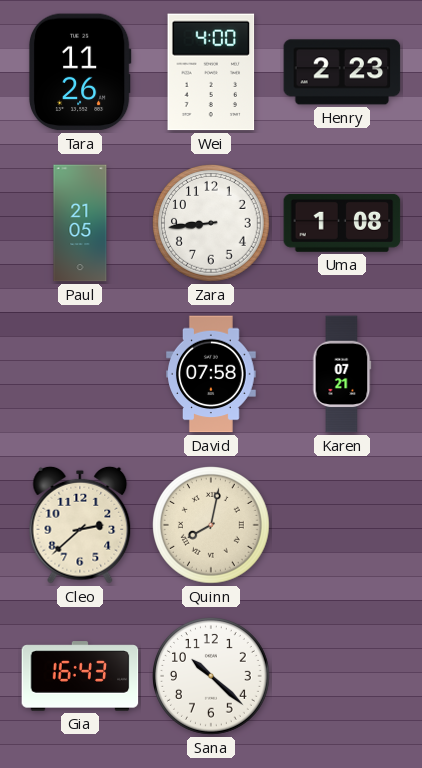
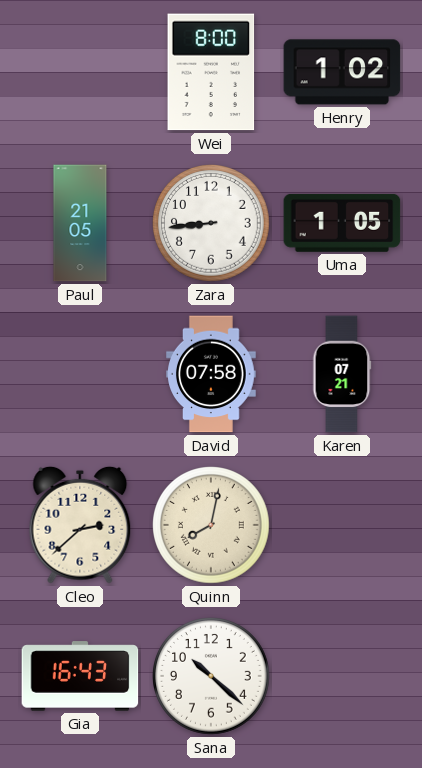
Tara: 11:26 -> none
Wei: 4:00 -> 8:00
Henry: 2:23 -> 1:02
Uma: 1:08 -> 1:05
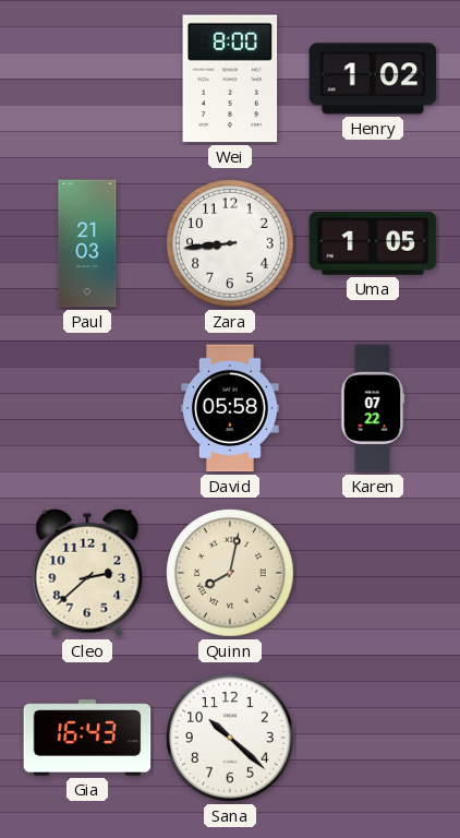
Paul: 21:05 -> 21:03
David: 07:58 -> 05:58
Karen: 07:21 -> 07:22
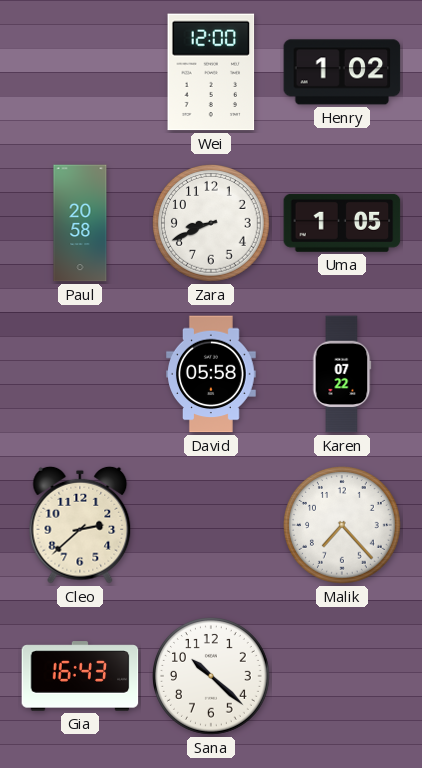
Wei: 8:00 -> 12:00
Paul: 21:03 -> 20:58
Zara: 8:44 -> 8:41
Quinn: 8:02 -> none
Malik: none -> 7:23
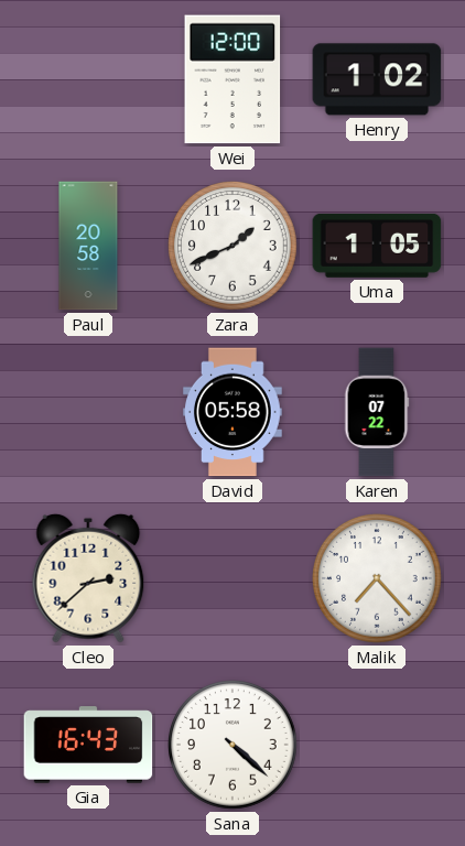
Zara: 8:41 -> 1:41
Sana: 10:22 -> 4:22
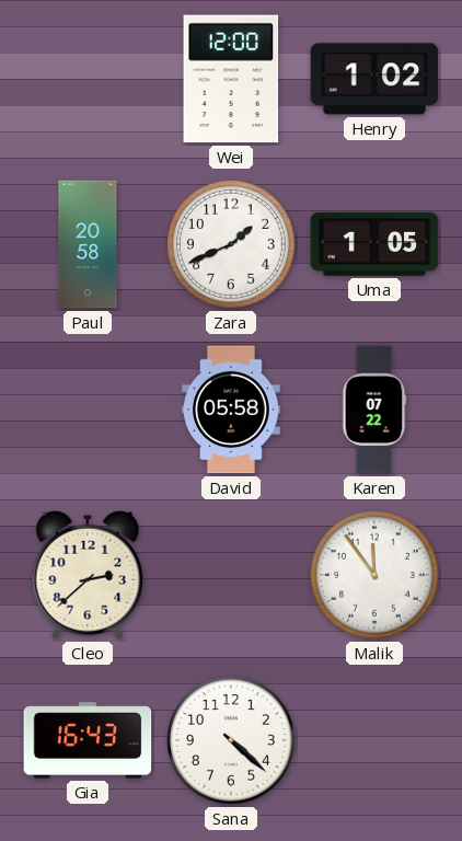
Malik: 7:23 -> 11:54
